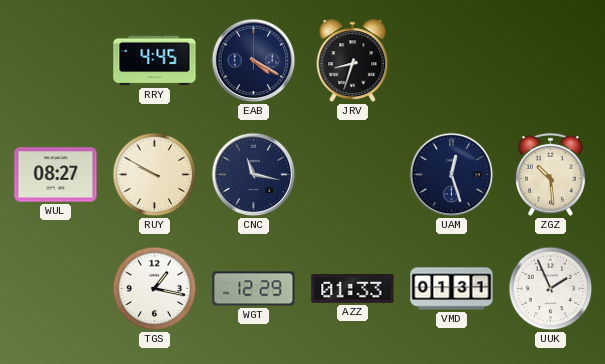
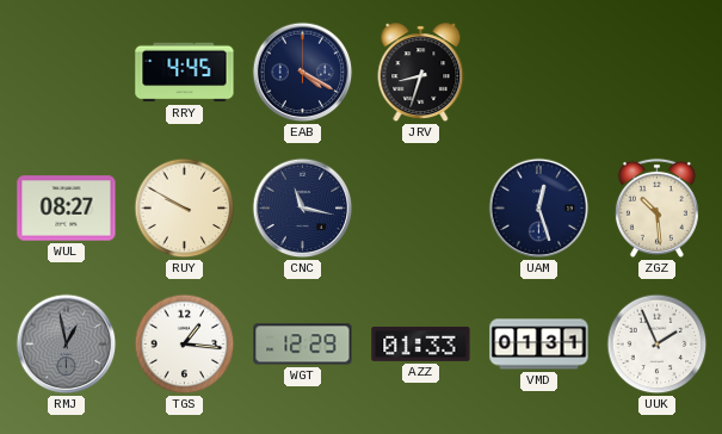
RMJ: none -> 12:58
TGS: 1:17 -> 1:16
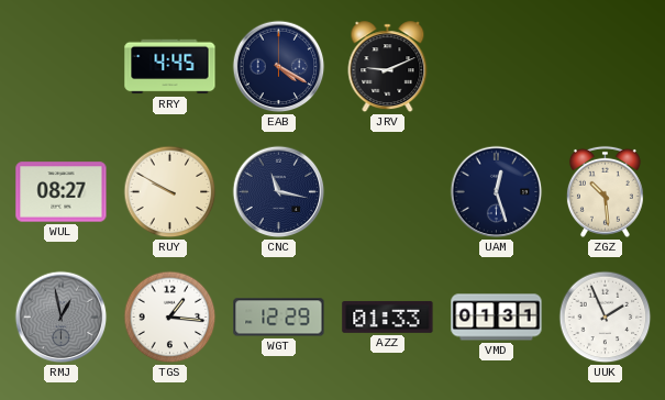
JRV: 8:33 -> 9:11
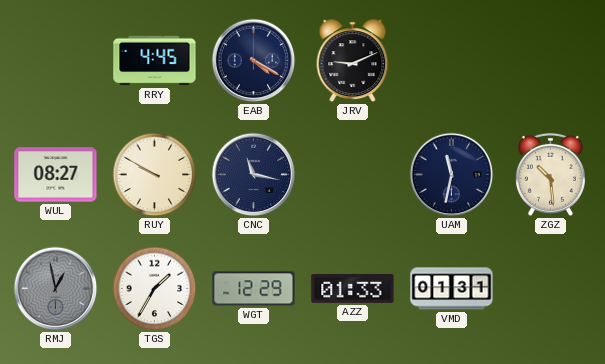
UAM: 12:27 -> 11:32
TGS: 1:16 -> 1:35
UUK: 1:56 -> none
